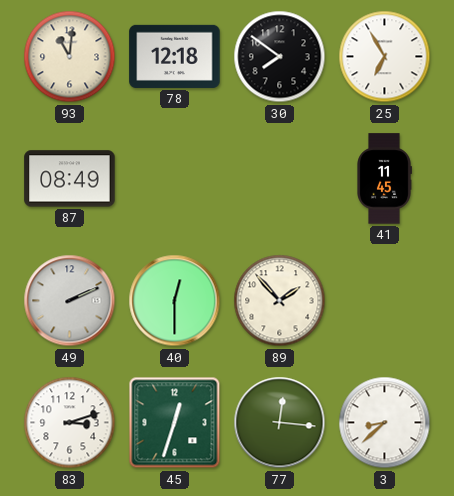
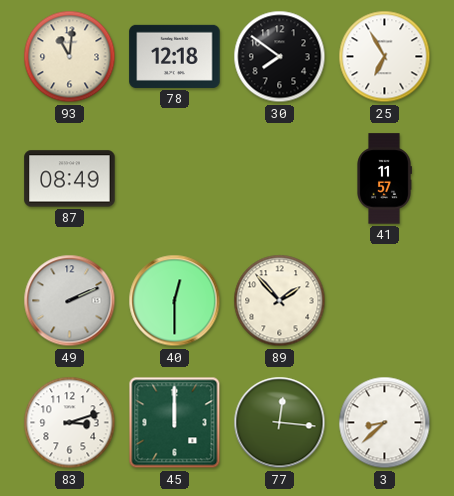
41: 11:45 -> 11:57
45: 12:33 -> 12:00
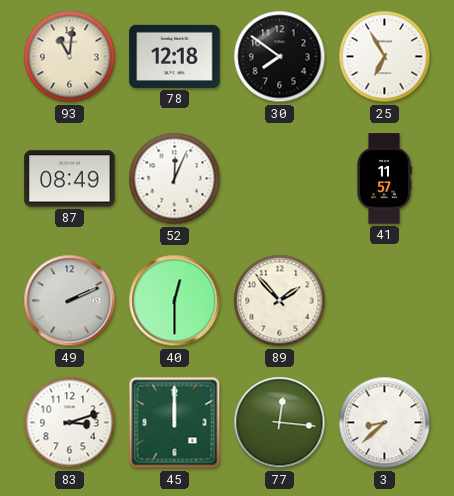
52: none -> 12:04
